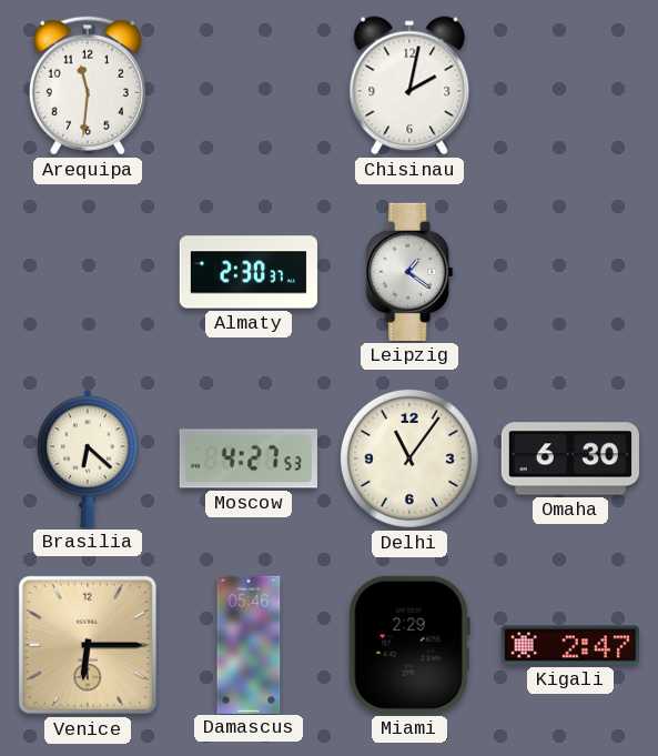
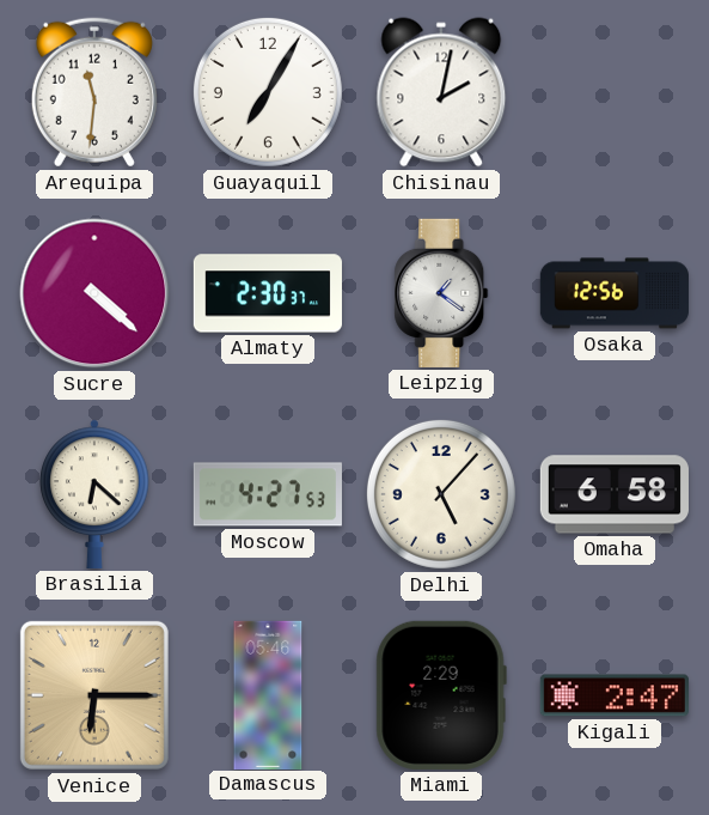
Guayaquil: none -> 7:05
Sucre: none -> 4:22
Osaka: none -> 12:56
Delhi: 11:06 -> 5:07
Omaha: 6:30 -> 6:58
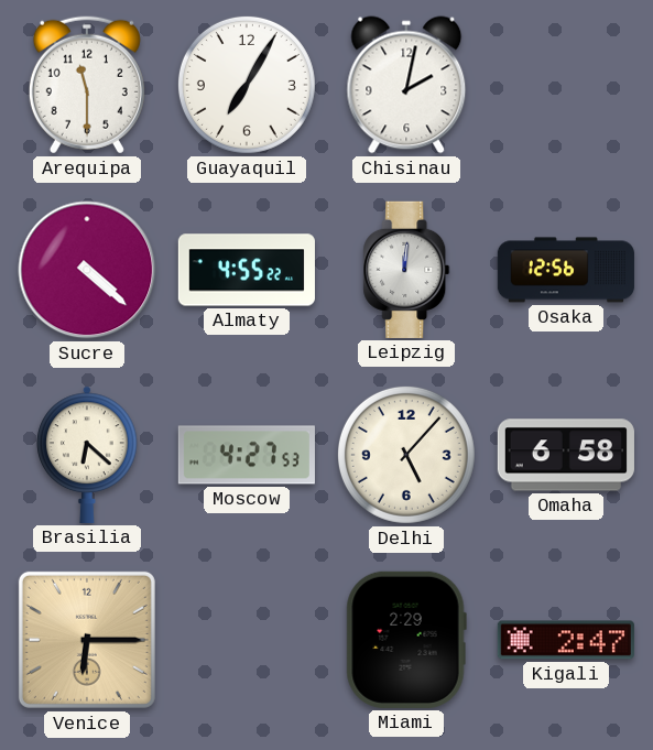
Arequipa: 11:31 -> 11:30
Almaty: 2:30 -> 4:55
Leipzig: 1:21 -> 12:01
Damascus: 05:46 -> none
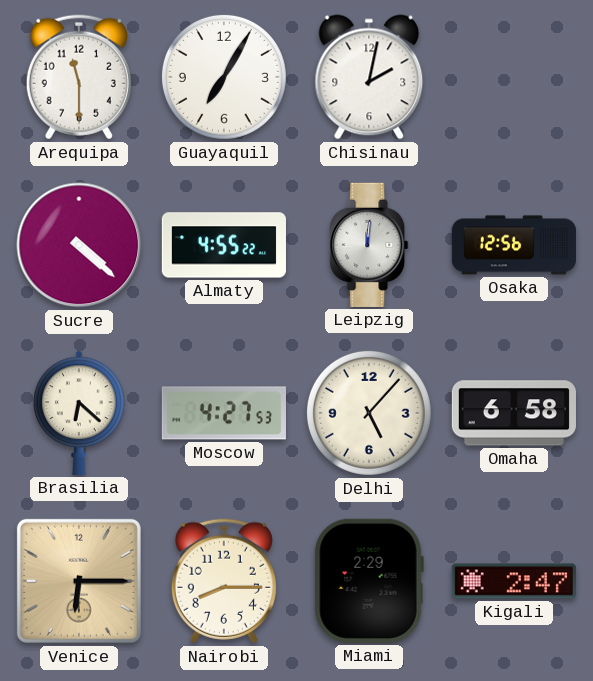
Nairobi: none -> 8:15
